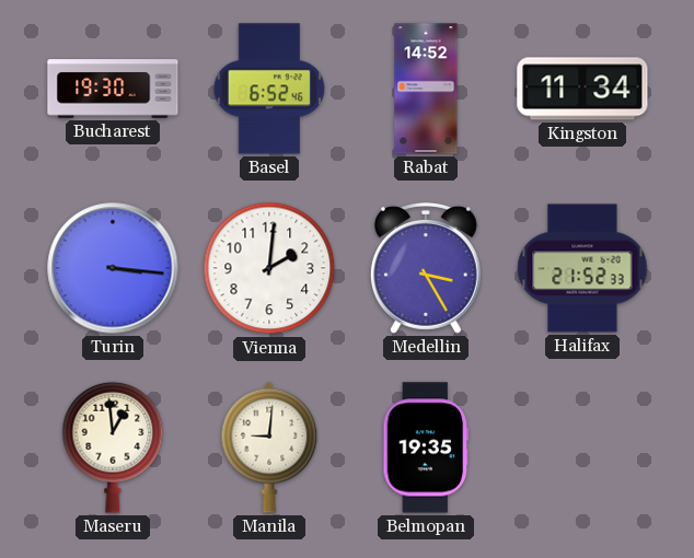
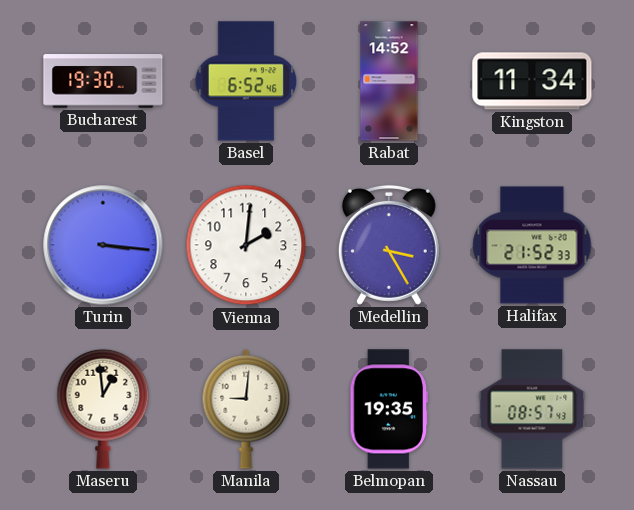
Nassau: none -> 08:57
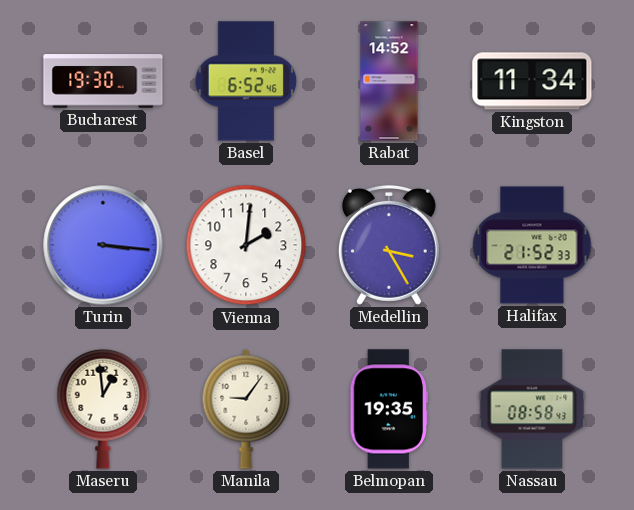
Manila: 9:01 -> 9:06
Nassau: 08:57 -> 08:58
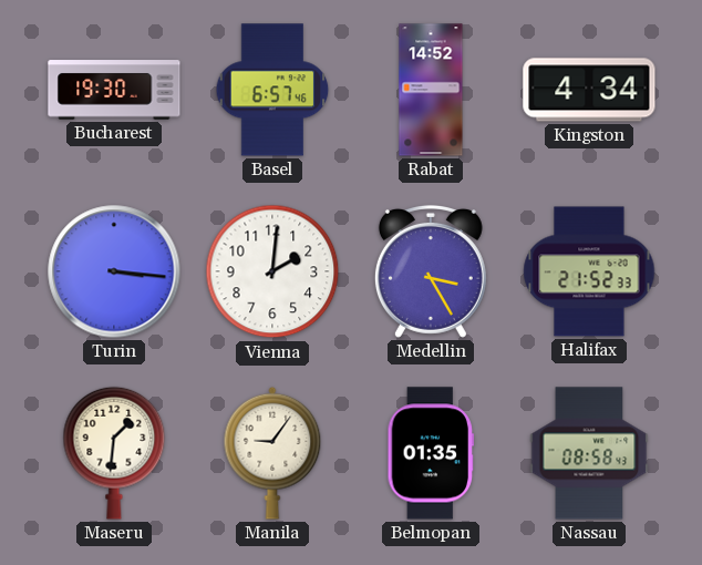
Basel: 6:52 -> 6:57
Kingston: 11:34 -> 4:34
Maseru: 12:59 -> 1:31
Belmopan: 19:35 -> 01:35
